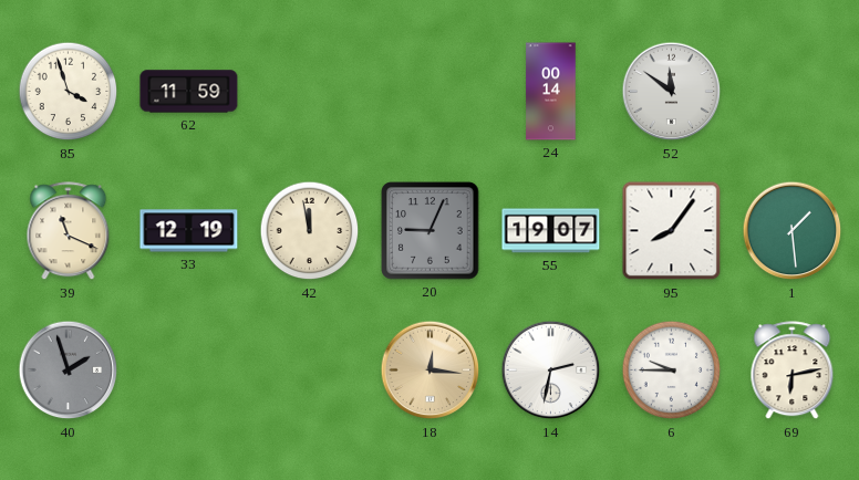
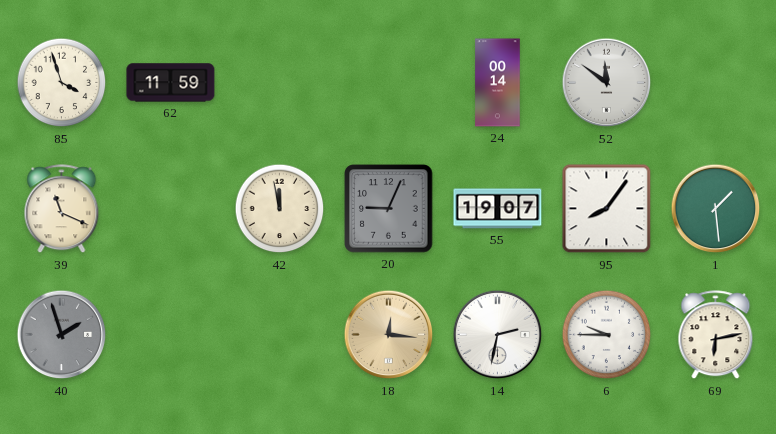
33: 12:19 -> none
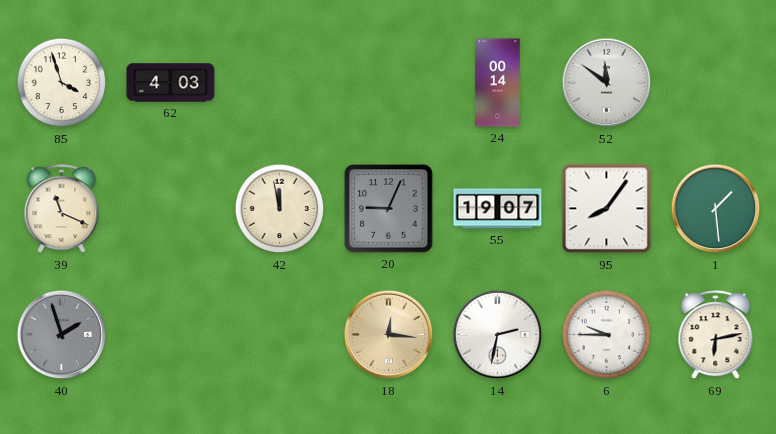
62: 11:59 -> 4:03
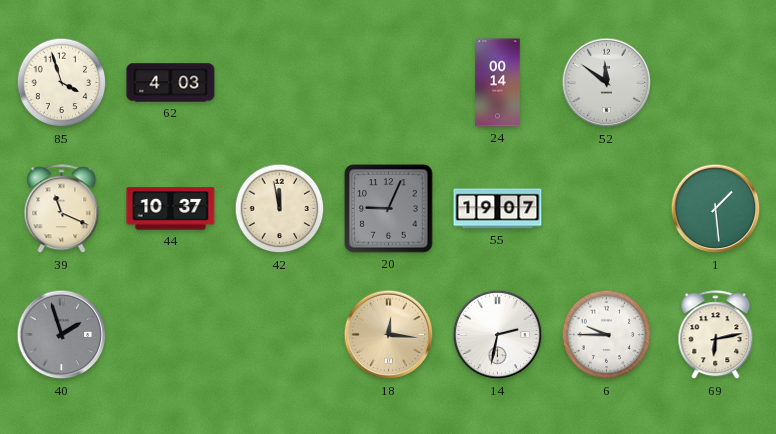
44: none -> 10:37
95: 8:06 -> none
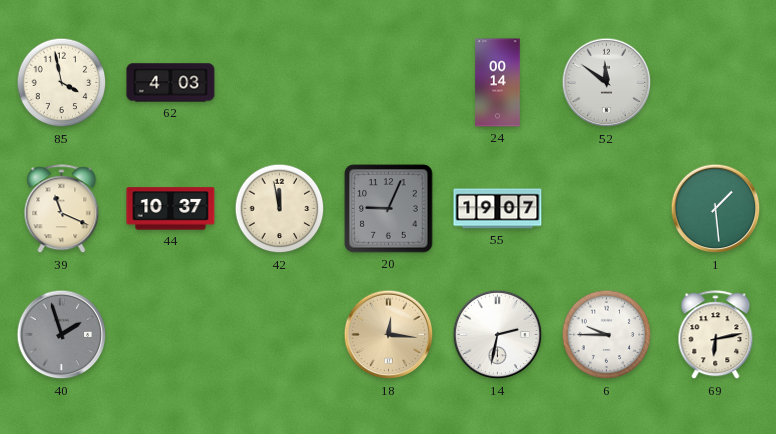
85: 3:57 -> 3:58
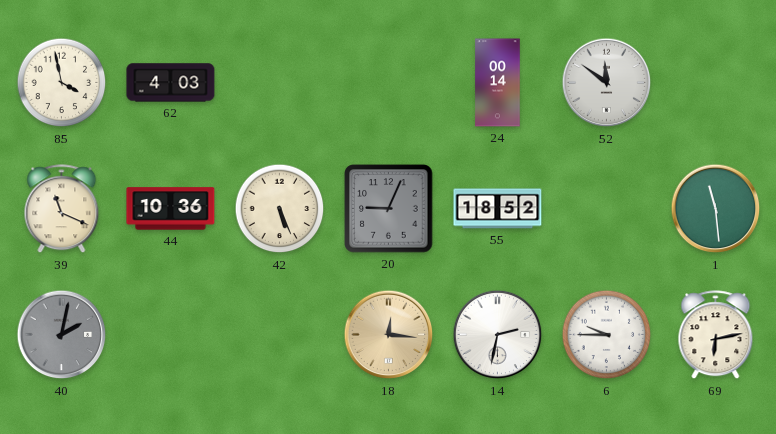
44: 10:37 -> 10:36
42: 11:58 -> 5:26
55: 19:07 -> 18:52
1: 1:29 -> 11:29
40: 1:57 -> 2:02
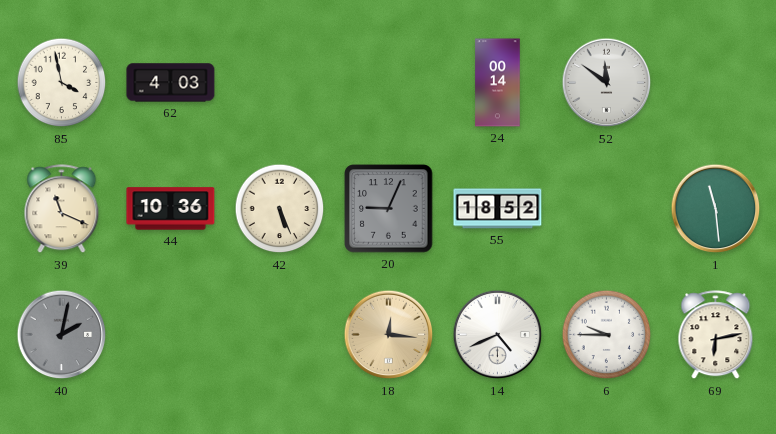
14: 2:32 -> 4:41
